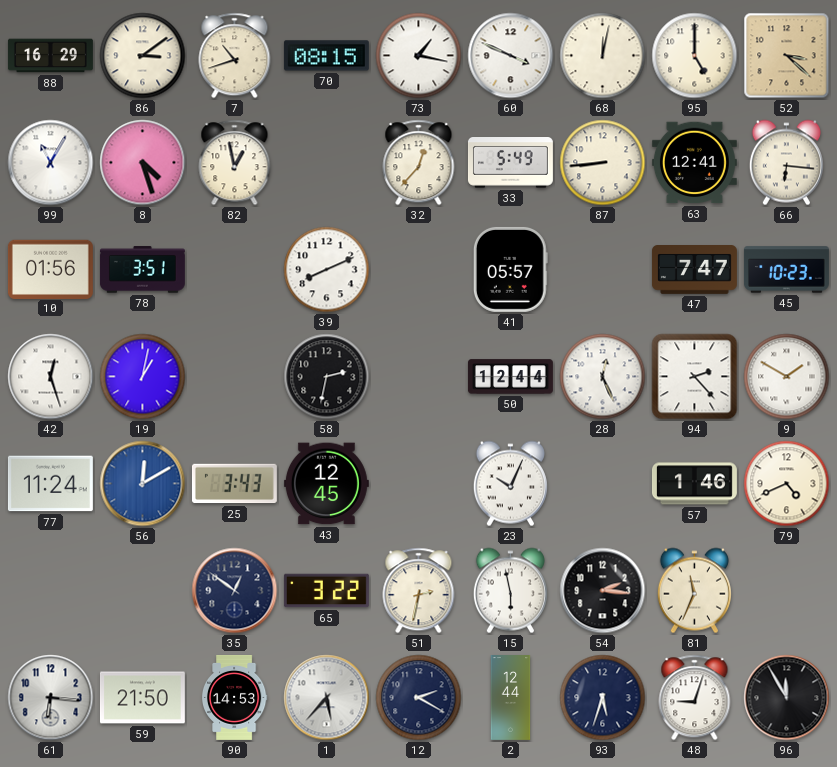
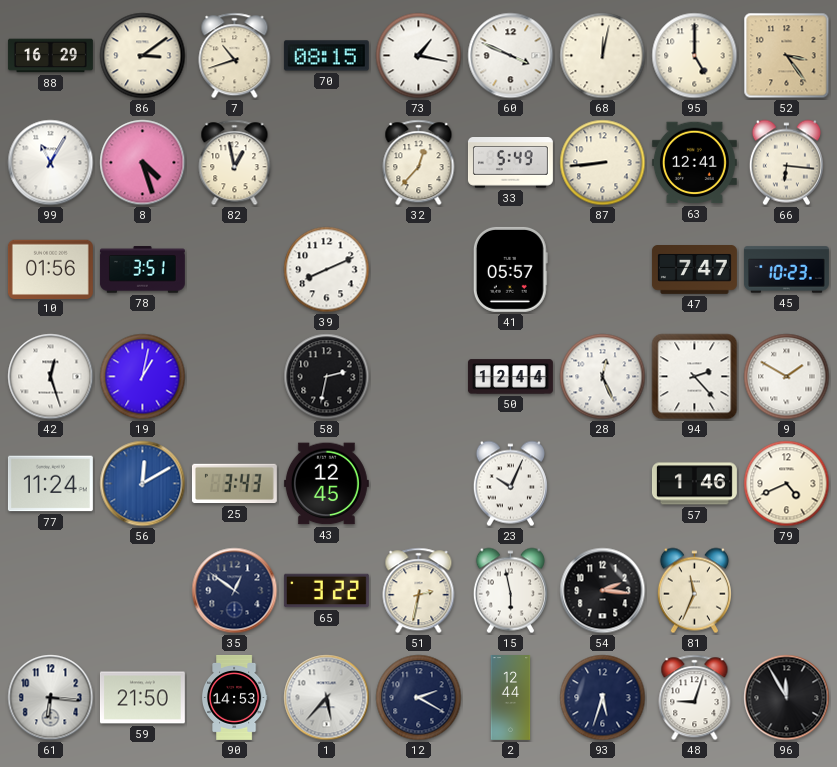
52: 3:22 -> 3:24
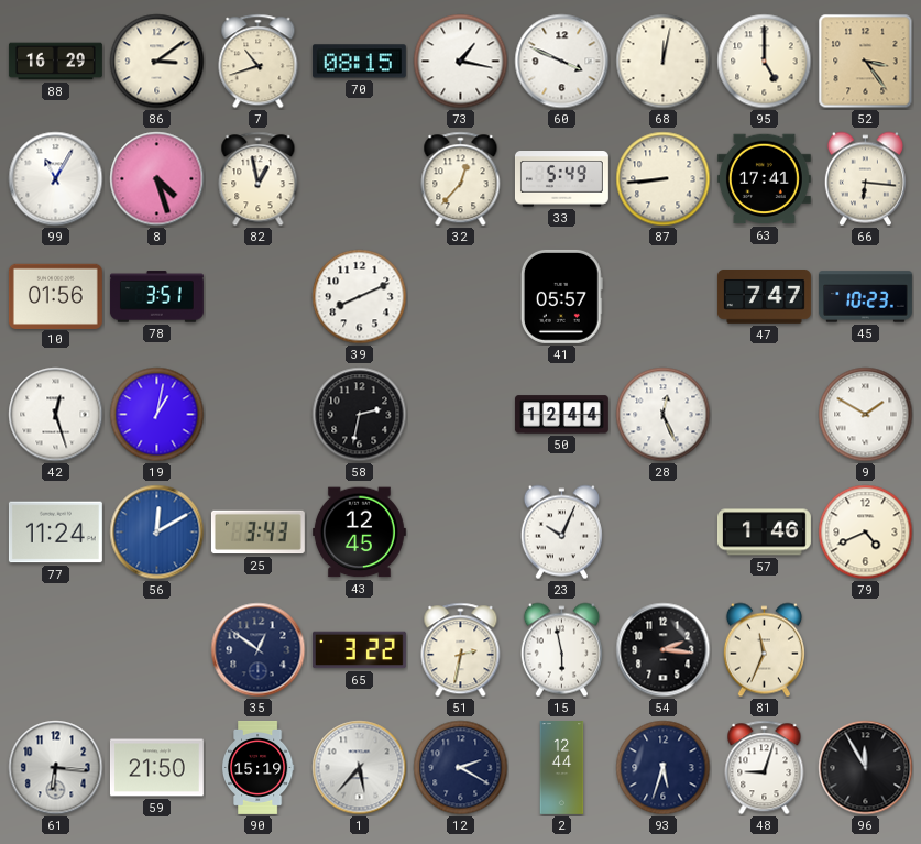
63: 12:41 -> 17:41
94: 2:23 -> none
90: 14:53 -> 15:19
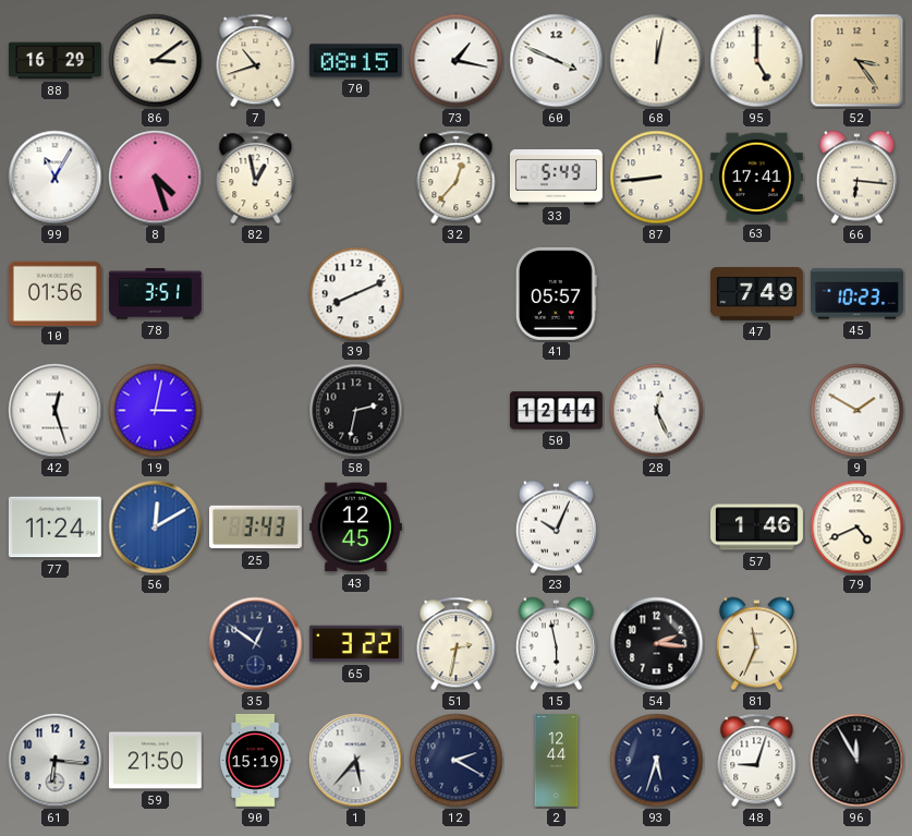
47: 7:47 -> 7:49
19: 1:02 -> 3:02
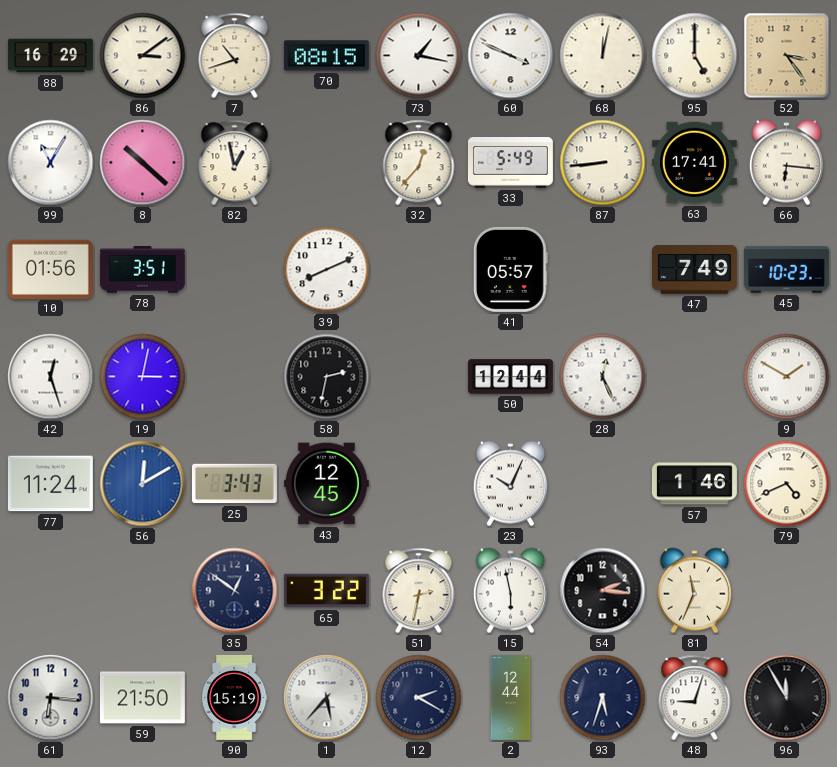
8: 4:27 -> 10:22
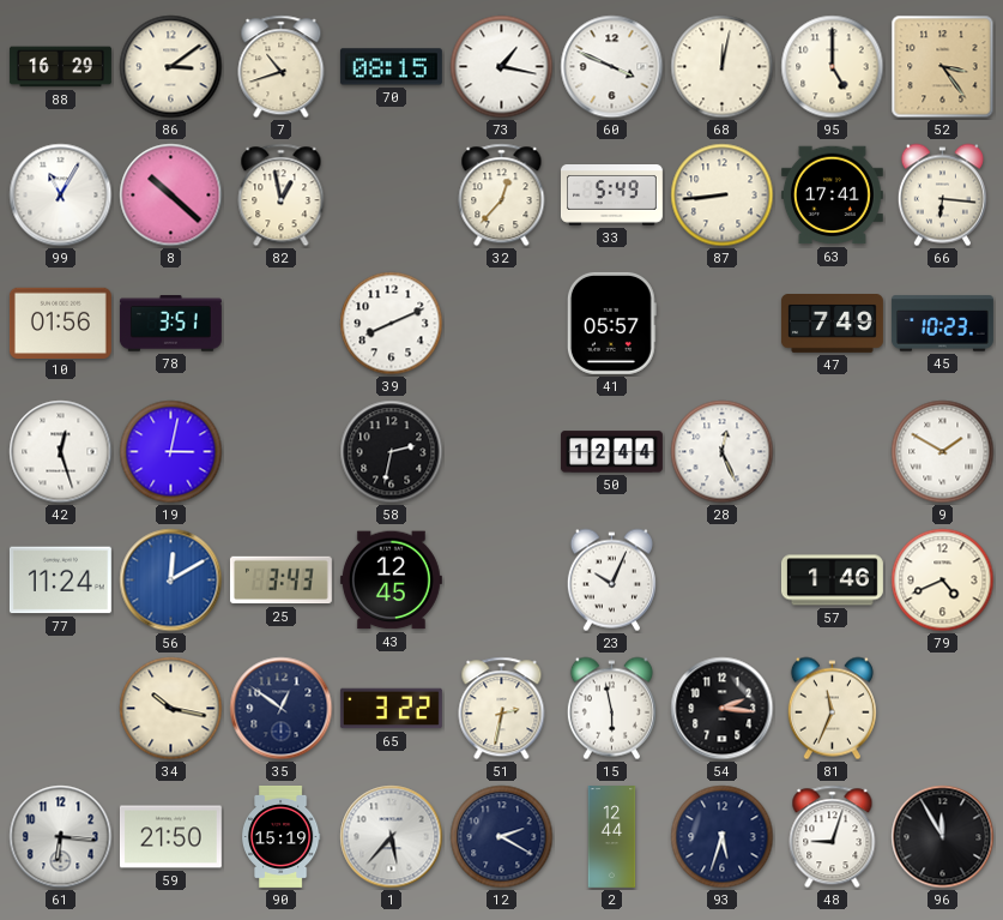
34: none -> 10:17
